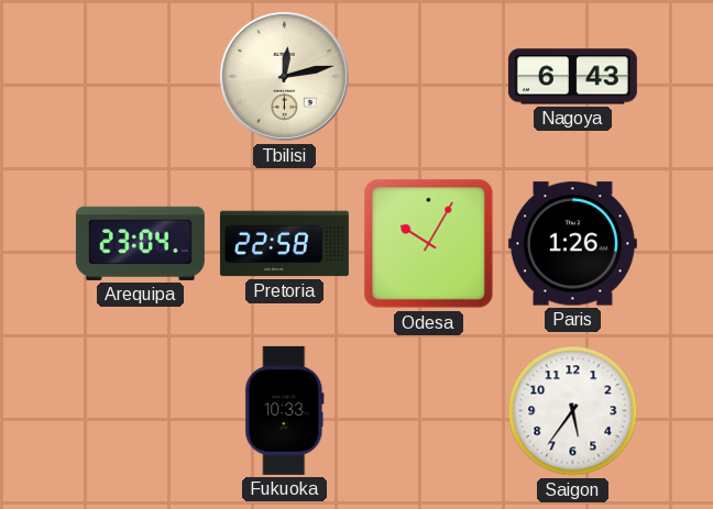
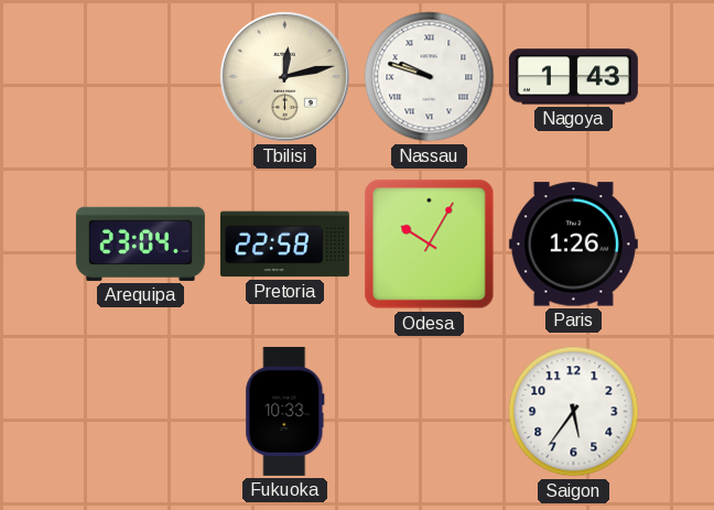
Nassau: none -> 9:48
Nagoya: 6:43 -> 1:43
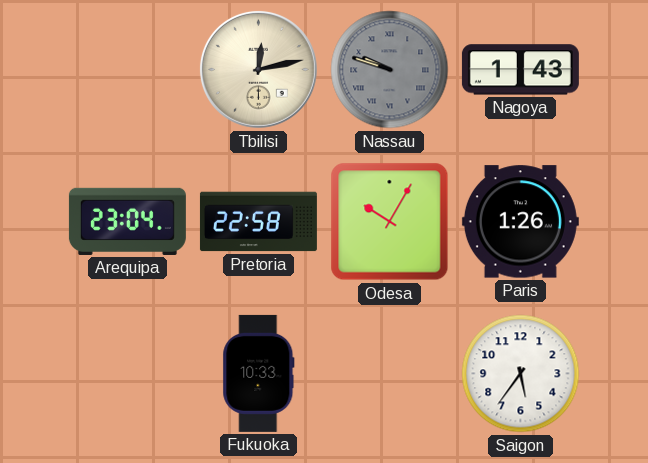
Nassau dial: white -> grey
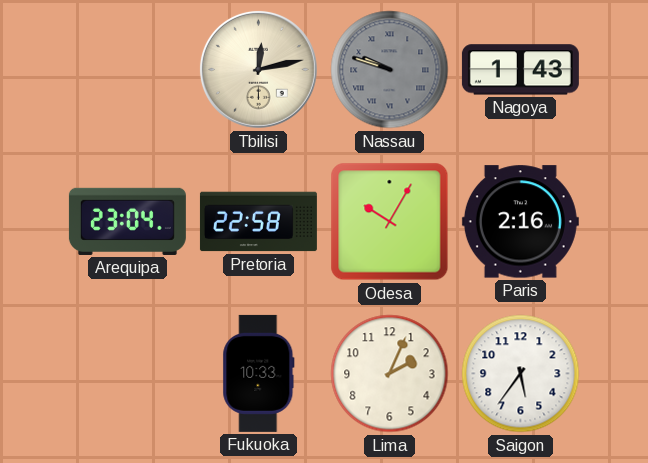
Paris: 1:26 -> 2:16
Lima: none -> 2:04
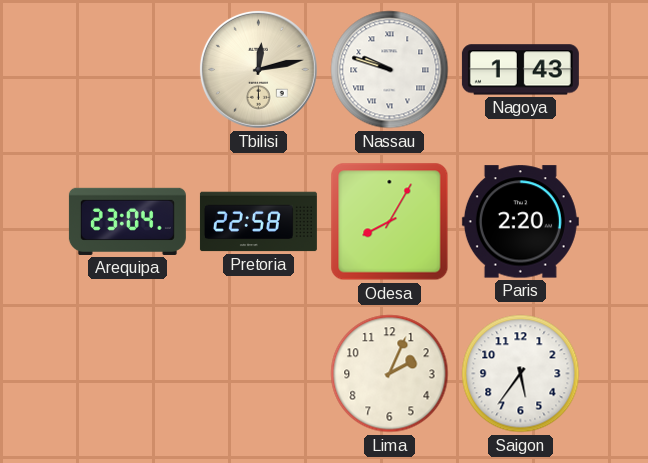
Nassau dial: grey -> white
Odesa: 10:05 -> 8:05
Paris: 2:16 -> 2:20
Fukuoka: 10:33 -> none
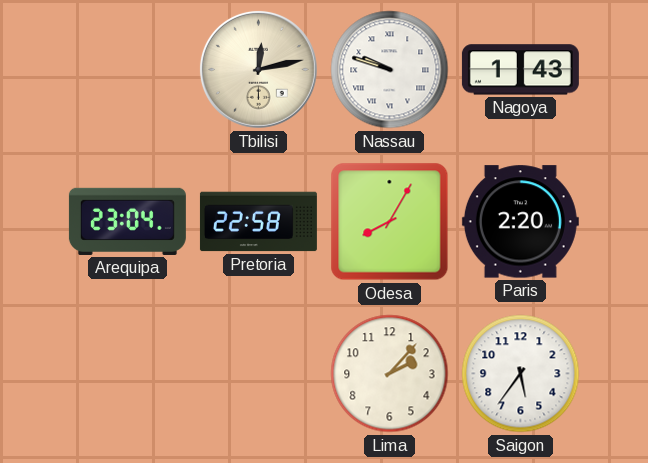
Lima: 2:04 -> 2:07
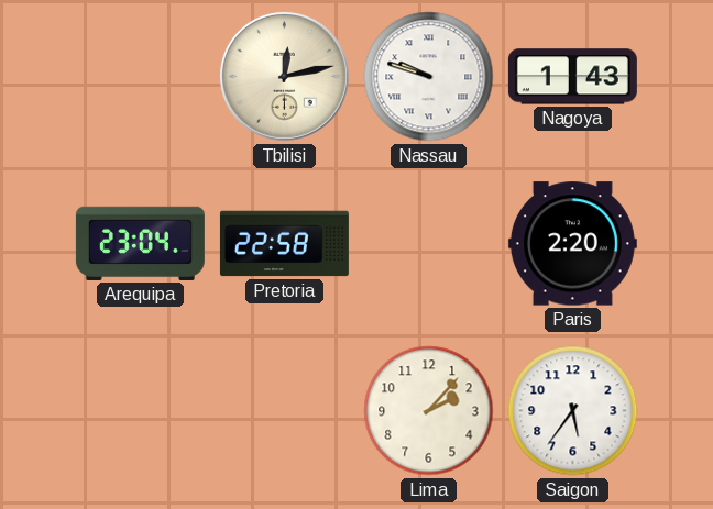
Odesa: 8:05 -> none
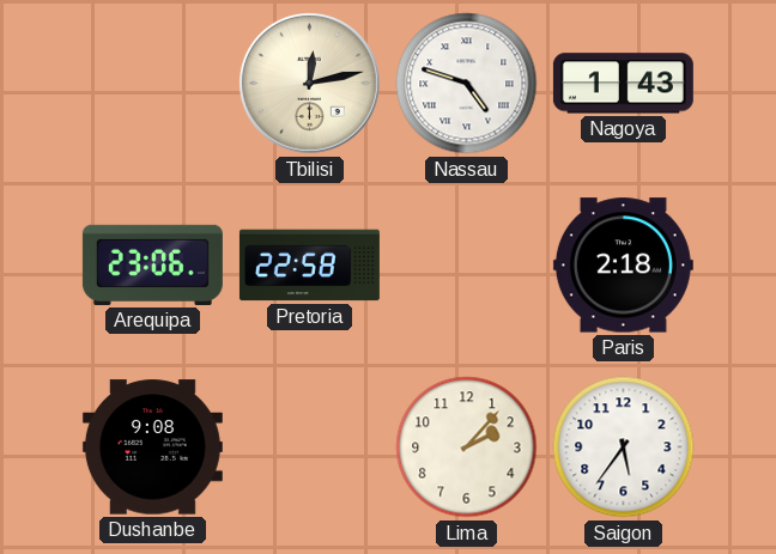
Nassau: 9:48 -> 4:48
Arequipa: 23:04 -> 23:06
Paris: 2:20 -> 2:18
Dushanbe: none -> 9:08
